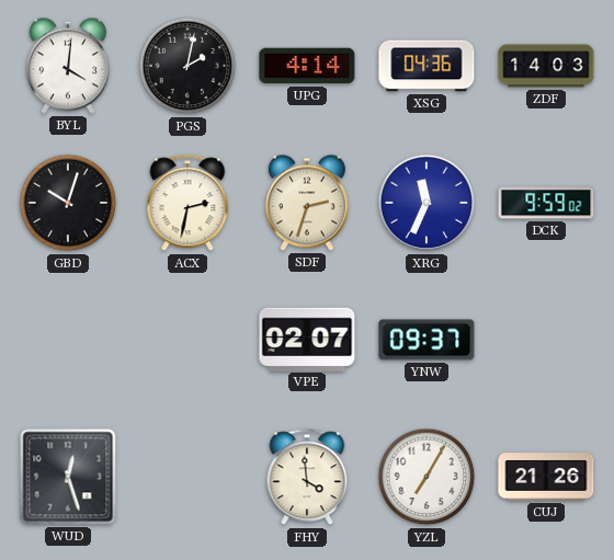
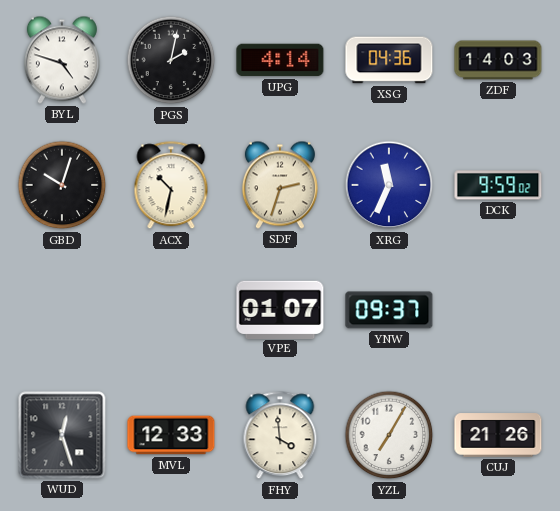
BYL: 4:01 -> 4:48
ACX: 2:32 -> 10:32
VPE: 02:07 -> 01:07
MVL: none -> 12:33
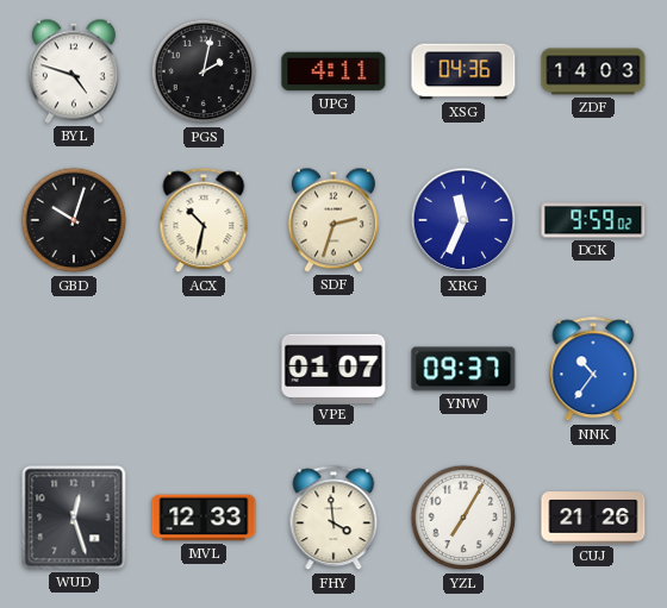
UPG: 4:14 -> 4:11
NNK: none -> 10:36
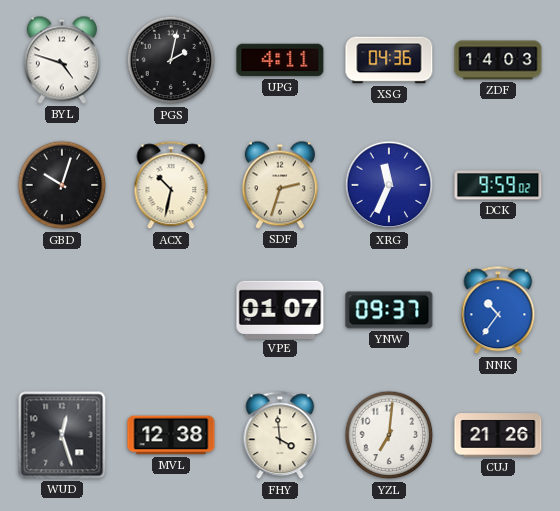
MVL: 12:33 -> 12:38
YZL: 7:05 -> 7:01
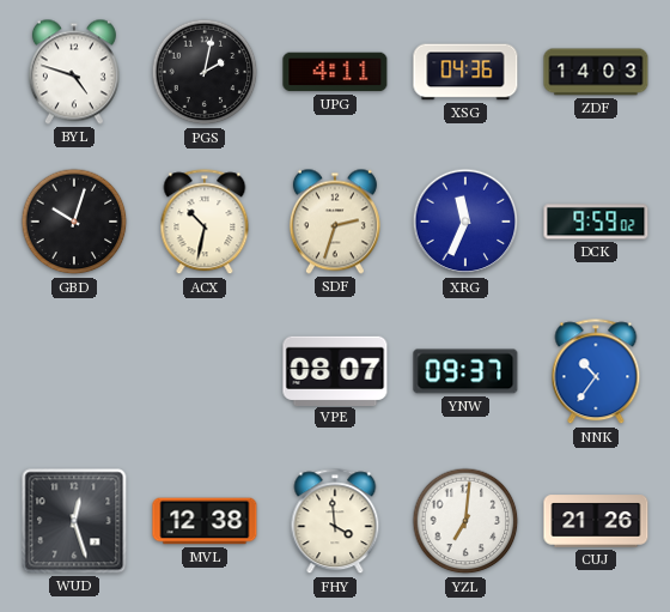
VPE: 01:07 -> 08:07
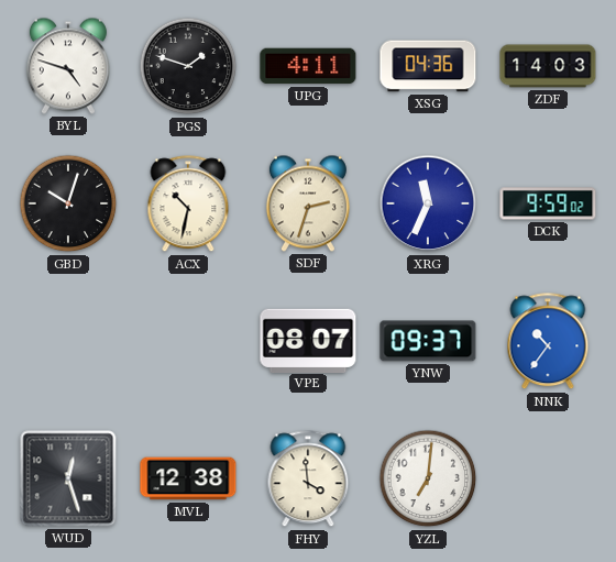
PGS: 2:02 -> 1:48
CUJ: 21:26 -> none
